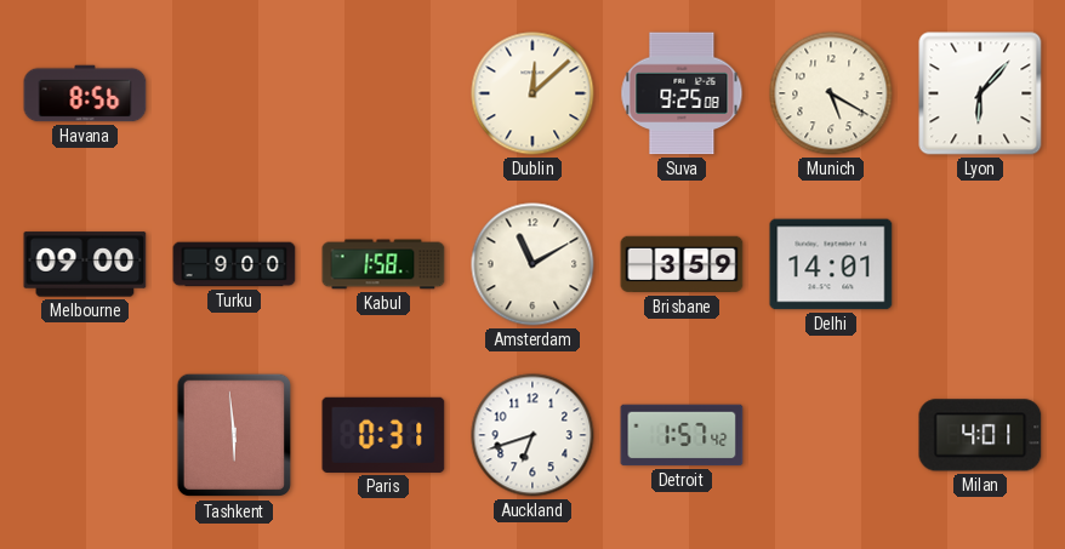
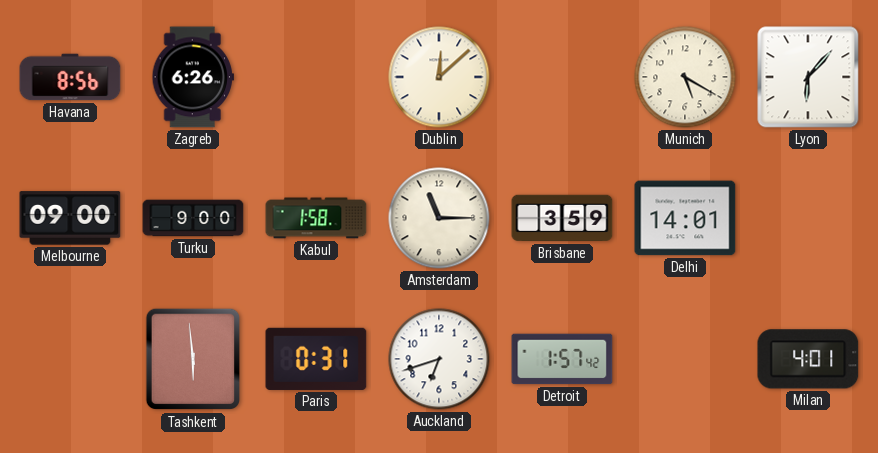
Zagreb: none -> 6:26
Suva: 9:25 -> none
Amsterdam: 11:10 -> 11:15
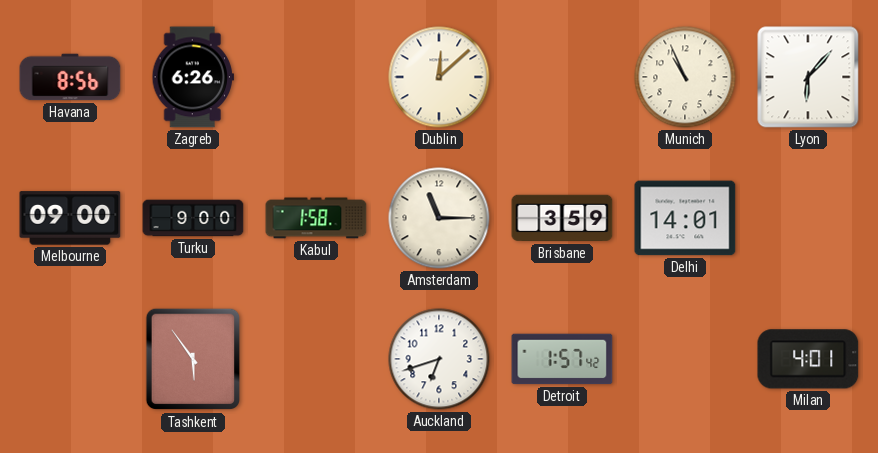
Munich: 5:20 -> 10:56
Tashkent: 5:59 -> 5:54
Paris: 0:31 -> none
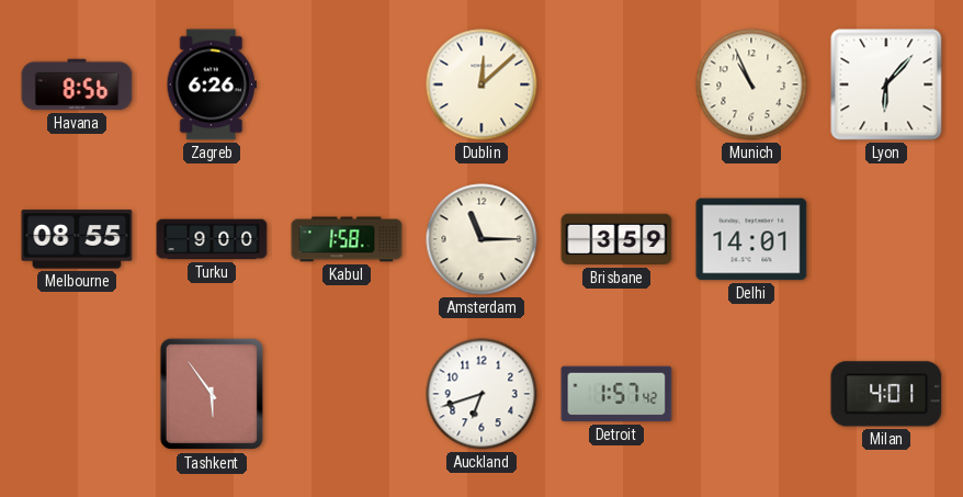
Melbourne: 09:00 -> 08:55
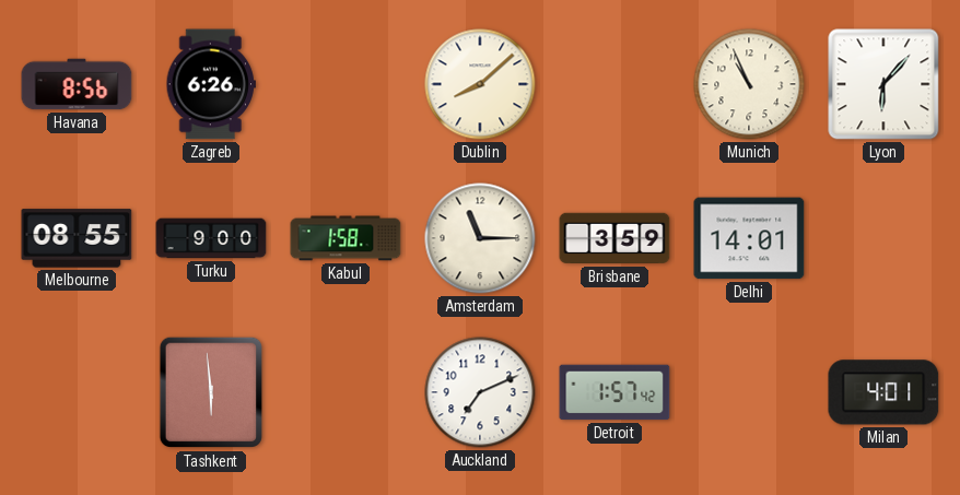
Dublin: 12:08 -> 8:08
Tashkent: 5:54 -> 5:59
Auckland: 6:42 -> 7:11
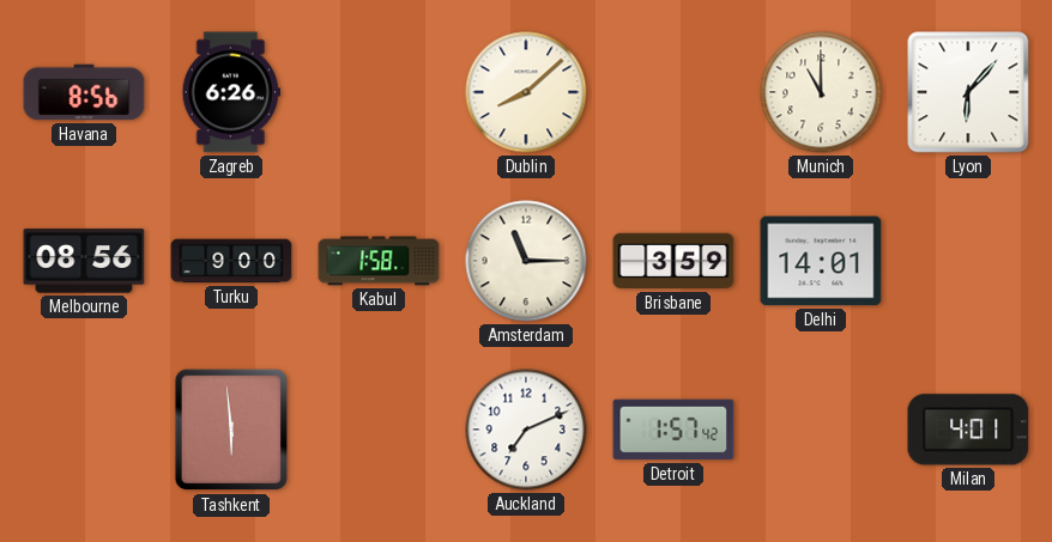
Munich: 10:56 -> 11:00
Melbourne: 08:55 -> 08:56
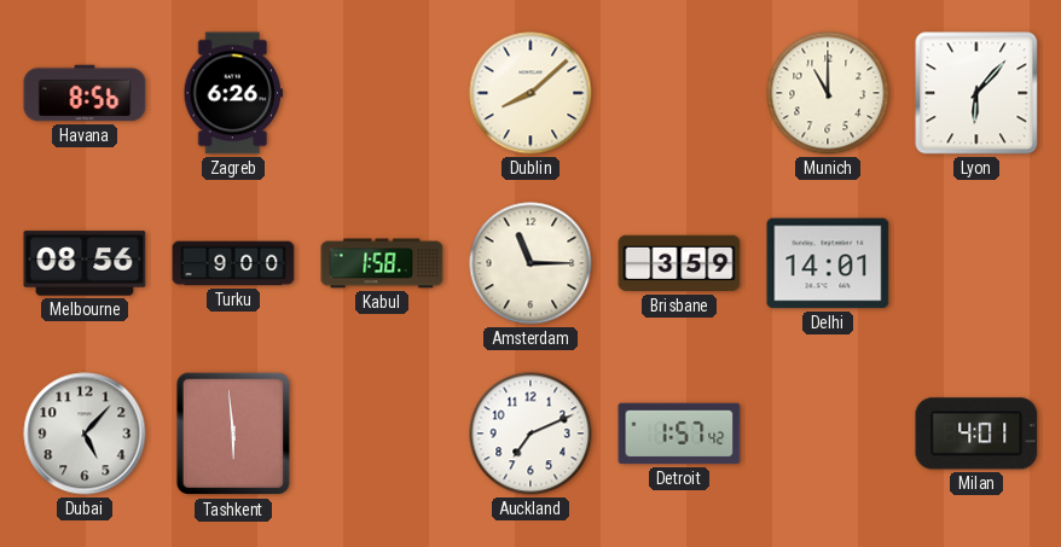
Dubai: none -> 5:07
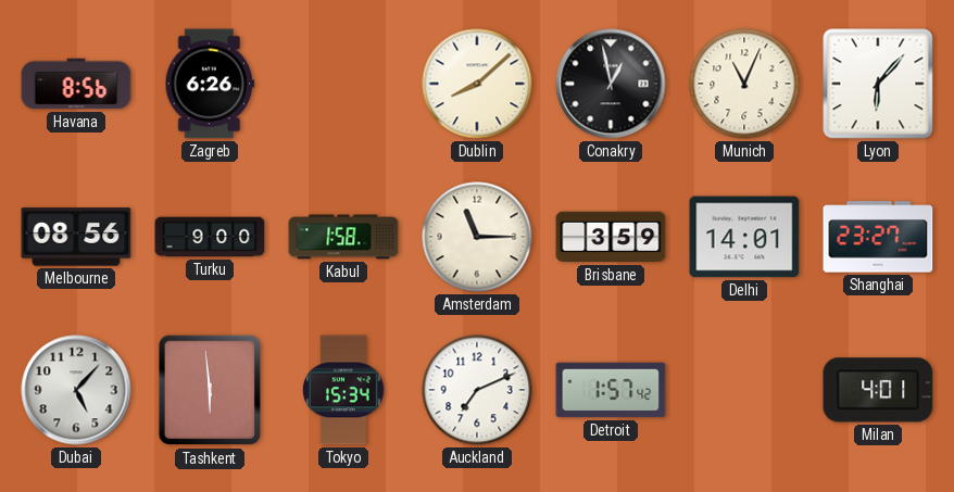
Conakry: none -> 12:58
Munich: 11:00 -> 11:04
Shanghai: none -> 23:27
Tokyo: none -> 15:34
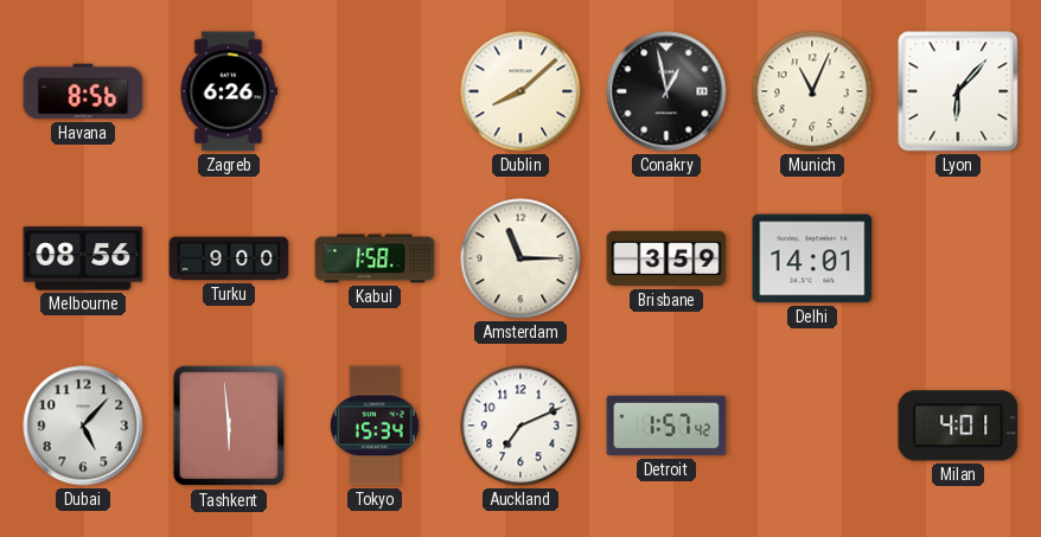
Shanghai: 23:27 -> none
